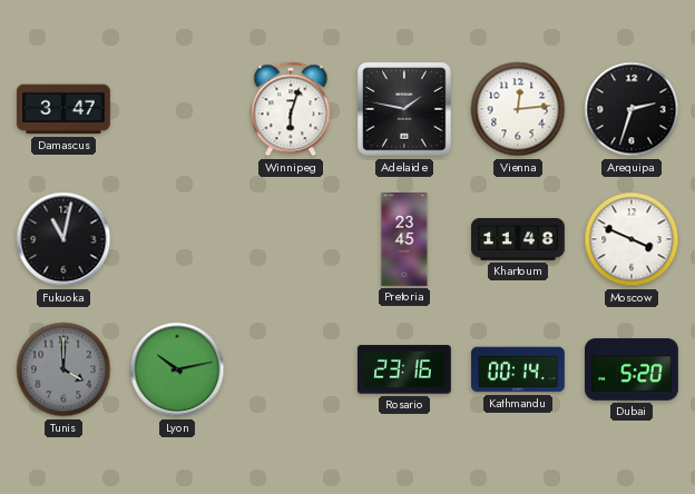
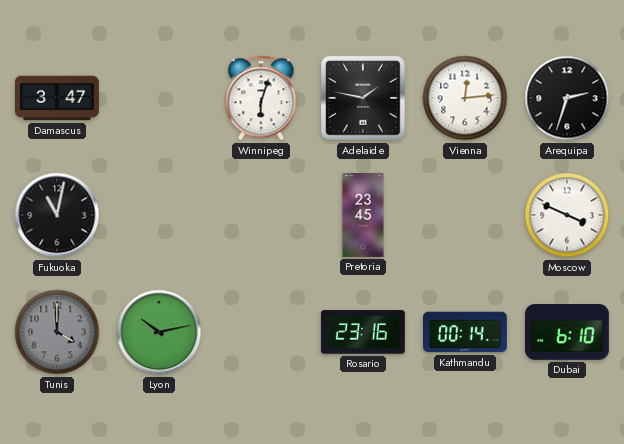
Khartoum: 11:48 -> none
Dubai: 5:20 -> 6:10
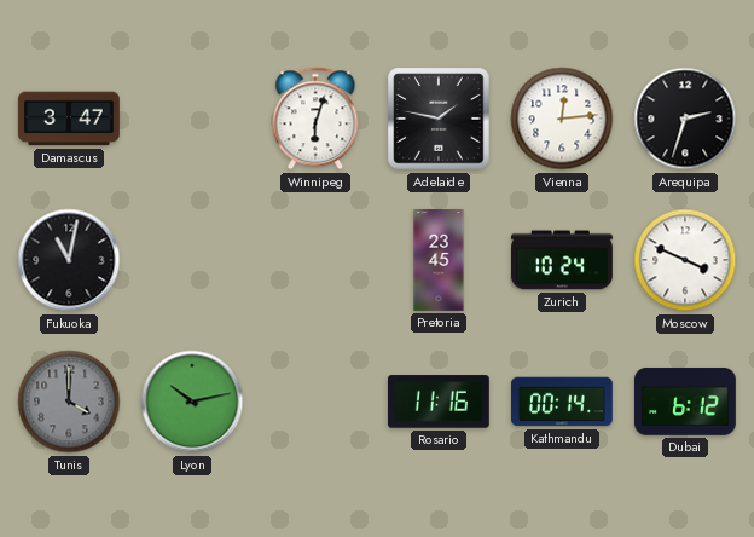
Zurich: none -> 10:24
Rosario: 23:16 -> 11:16
Dubai: 6:10 -> 6:12
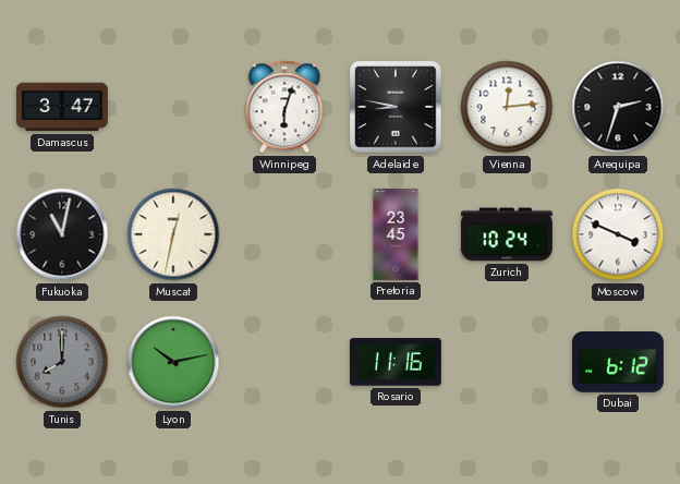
Adelaide: 1:47 -> 8:47
Muscat: none -> 12:32
Tunis: 4:00 -> 8:00
Kathmandu: 00:14 -> none
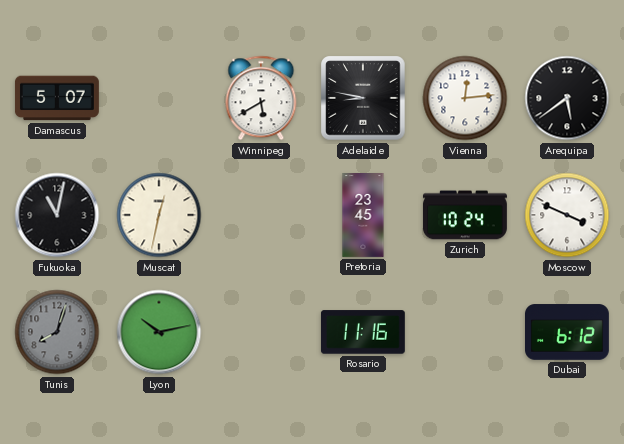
Damascus: 3:47 -> 5:07
Winnipeg: 6:03 -> 5:40
Arequipa: 2:33 -> 5:39
Tunis: 8:00 -> 8:03
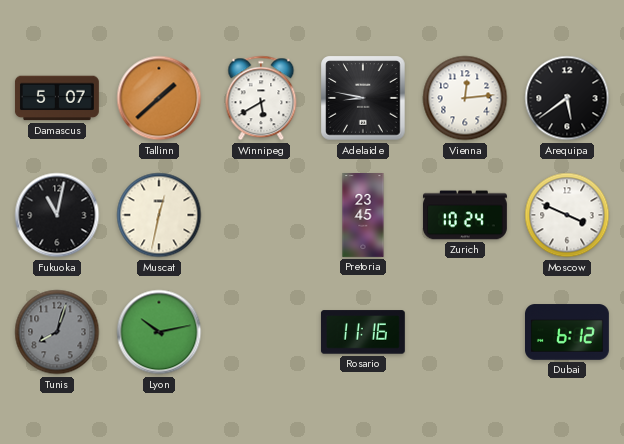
Tallinn: none -> 1:38
